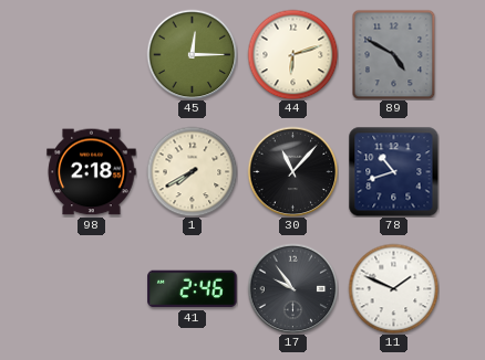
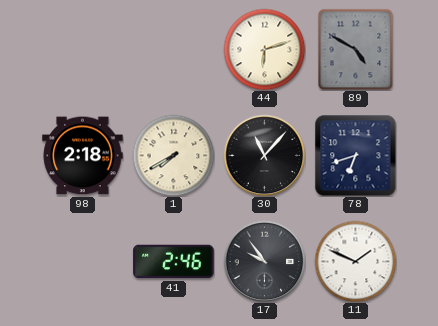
45: 12:15 -> none
78: 10:42 -> 6:42
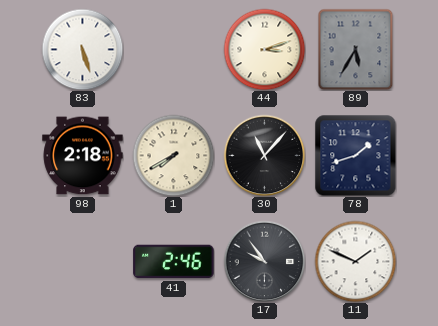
83: none -> 5:27
44: 6:12 -> 3:12
89: 4:50 -> 5:35
78: 6:42 -> 1:42
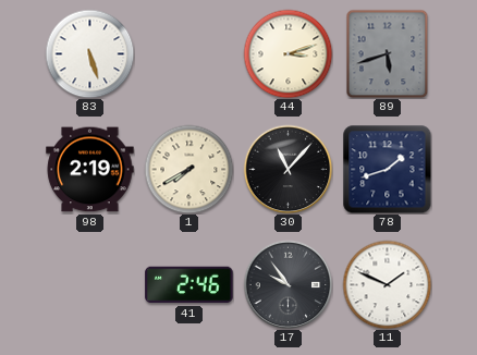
89: 5:35 -> 5:42
98: 2:18 -> 2:19
